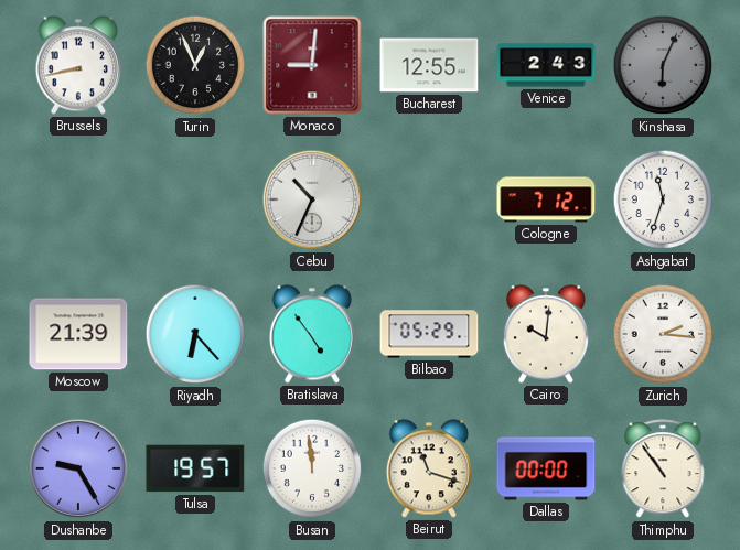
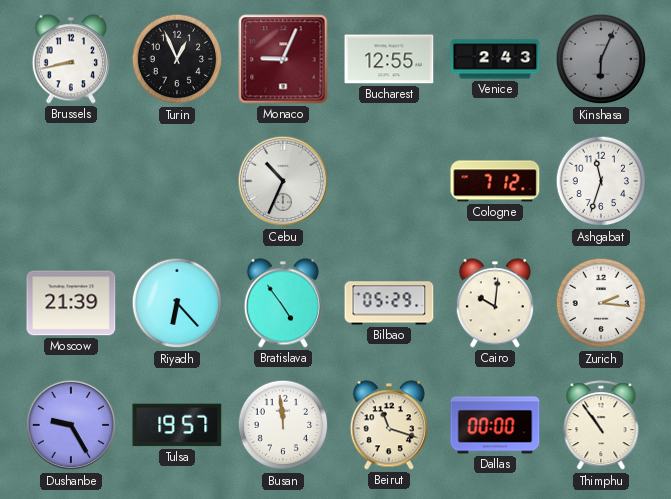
Monaco: 9:01 -> 9:04
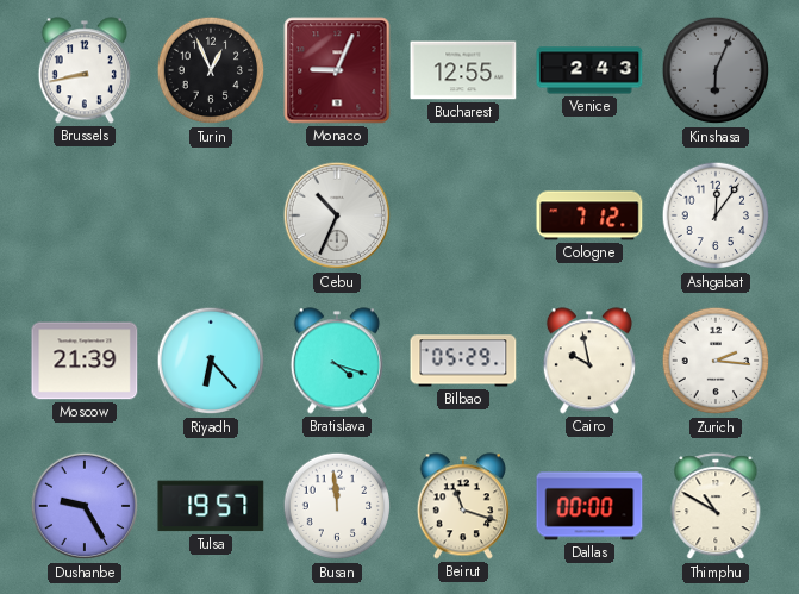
Ashgabat: 11:33 -> 12:06
Bratislava: 4:54 -> 4:18
Cairo: 10:01 -> 9:58
Thimphu: 10:54 -> 10:50
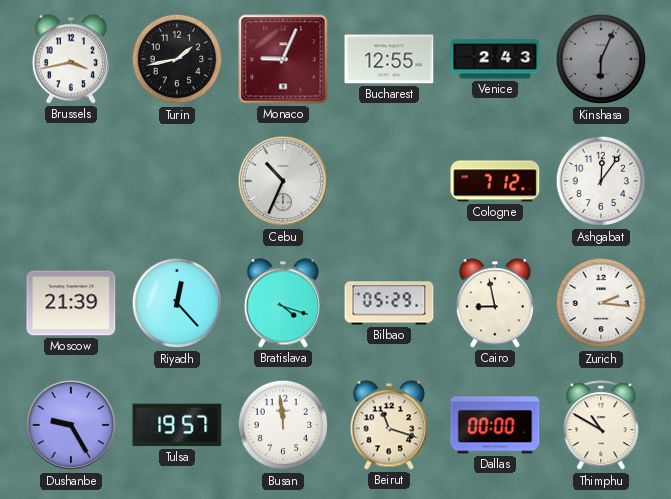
Brussels: 8:43 -> 3:43
Turin: 12:56 -> 1:43
Riyadh: 6:23 -> 12:23
Cairo: 9:58 -> 8:58
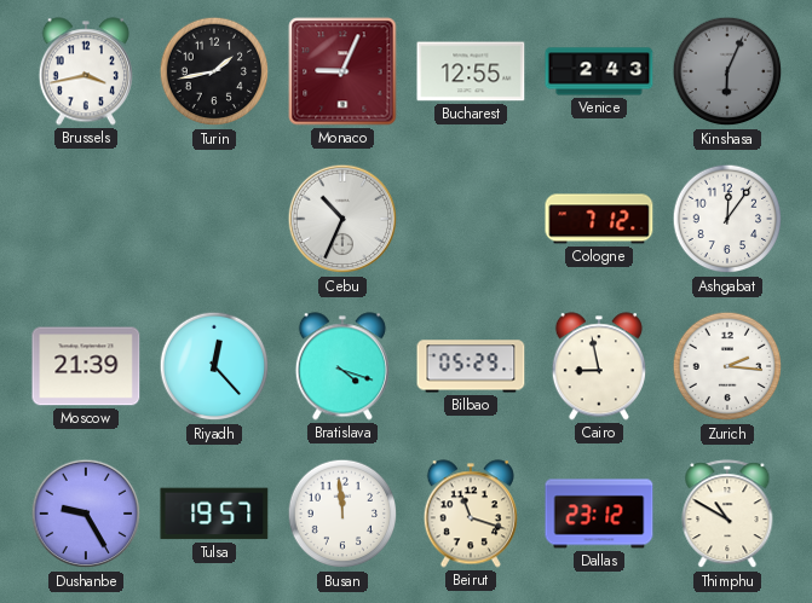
Dallas: 00:00 -> 23:12
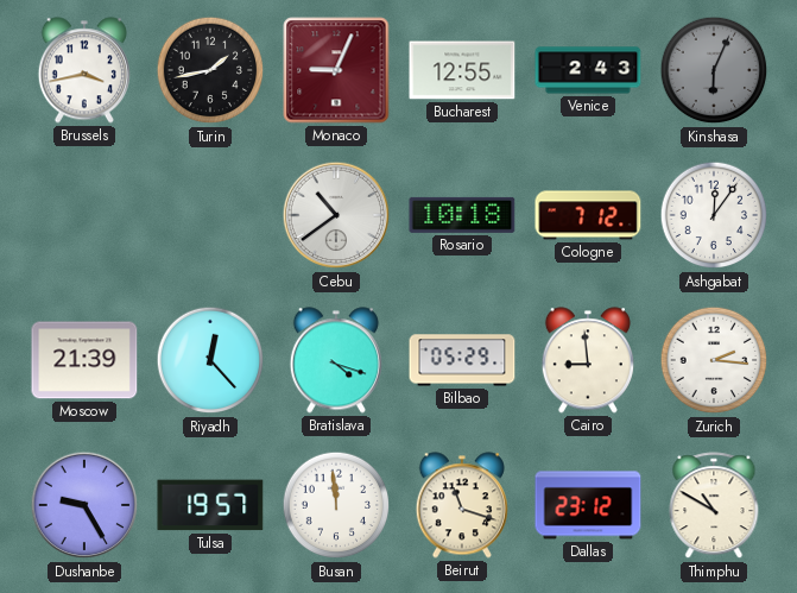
Cebu: 10:34 -> 10:39
Rosario: none -> 10:18
Cairo: 8:58 -> 8:59
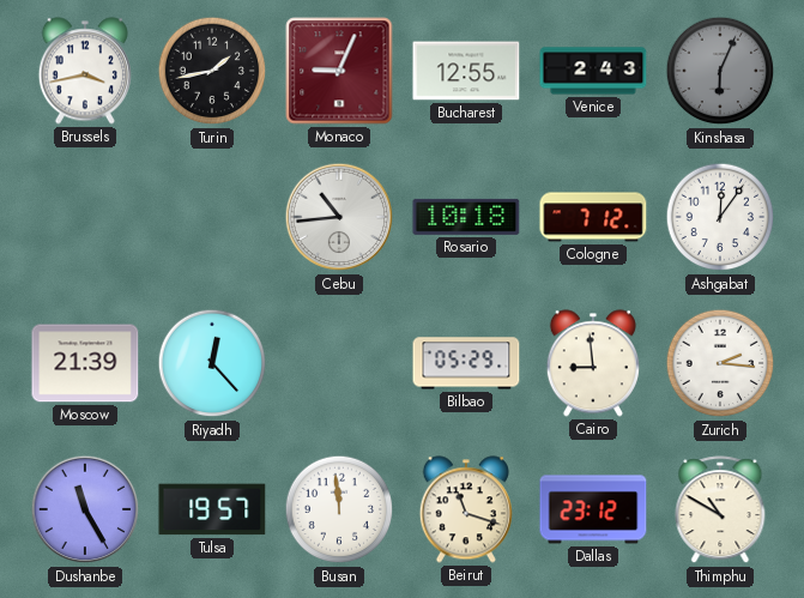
Cebu: 10:39 -> 10:44
Bratislava: 4:18 -> none
Dushanbe: 9:25 -> 11:25
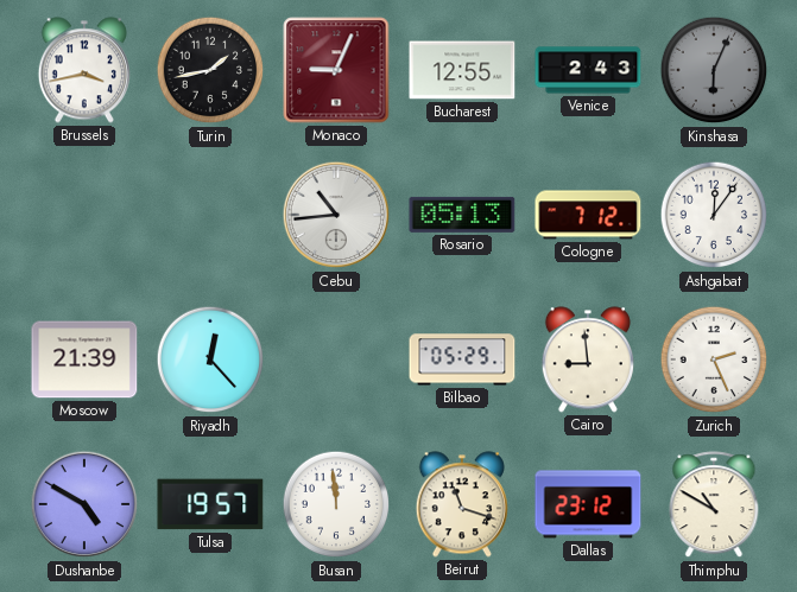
Rosario: 10:18 -> 05:13
Zurich: 2:16 -> 2:26
Dushanbe: 11:25 -> 4:50
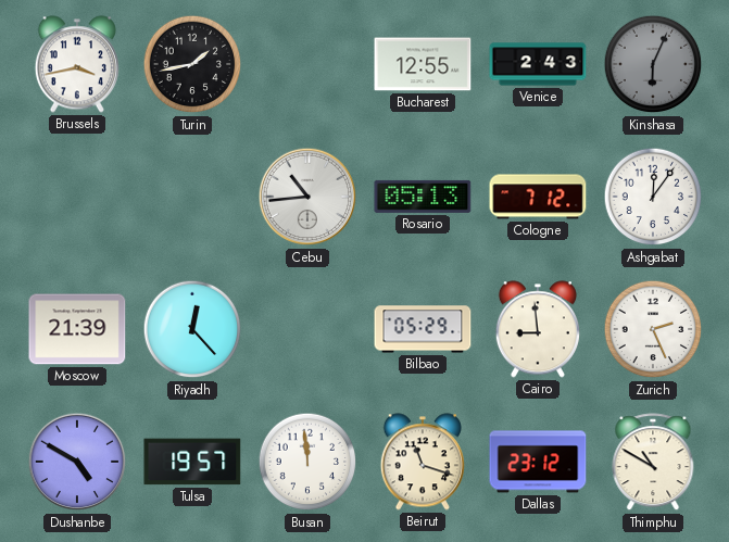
Monaco: 9:04 -> none
